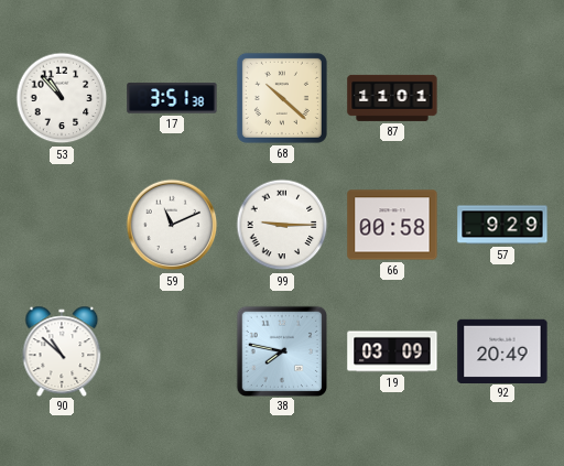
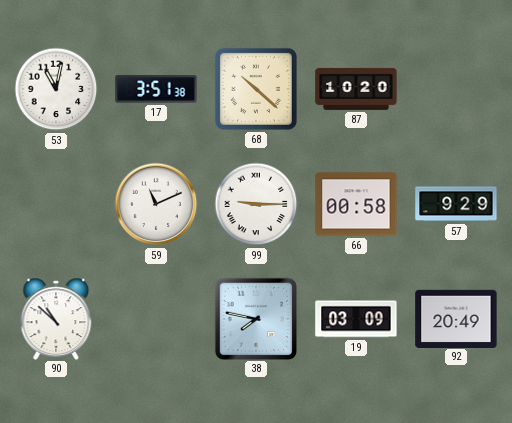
53: 10:53 -> 11:02
87: 11:01 -> 10:20
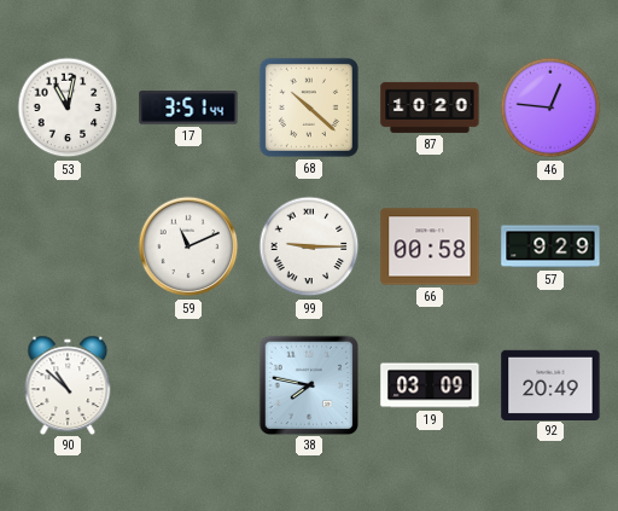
17: 3:51:38 -> 3:51:44
46: none -> 12:46
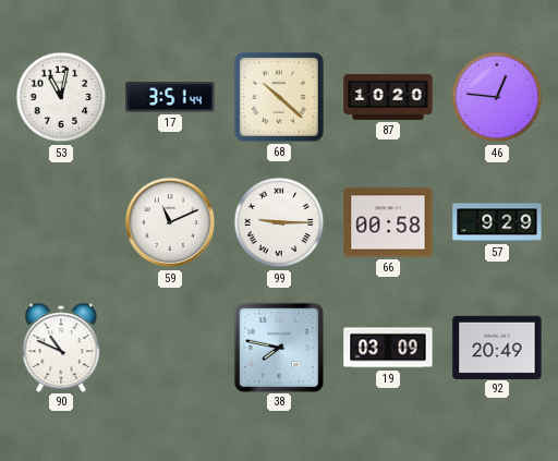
90: 10:52 -> 10:49
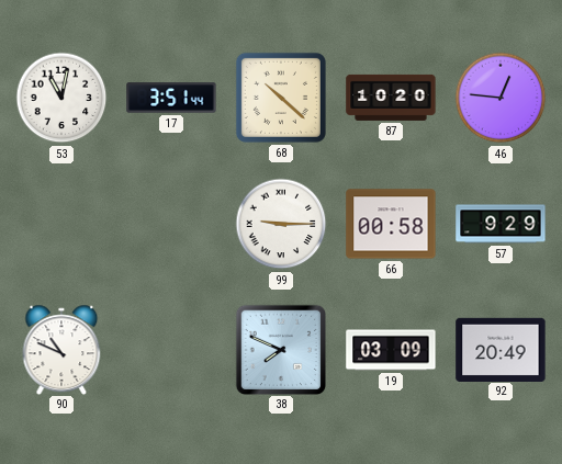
59: 11:11 -> none
38: 7:47 -> 7:49
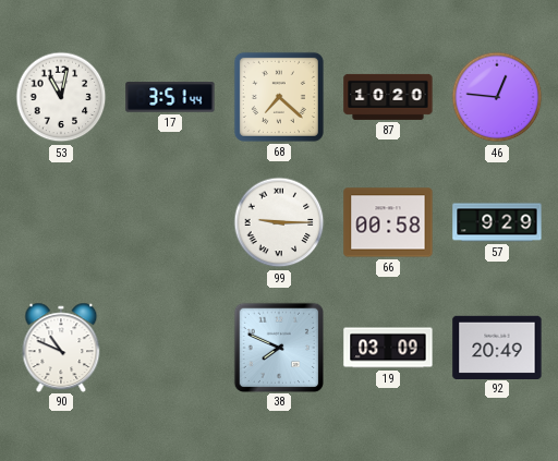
68: 10:22 -> 7:22
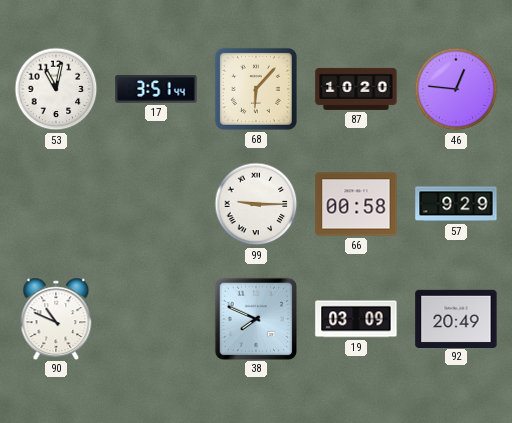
68: 7:22 -> 6:07
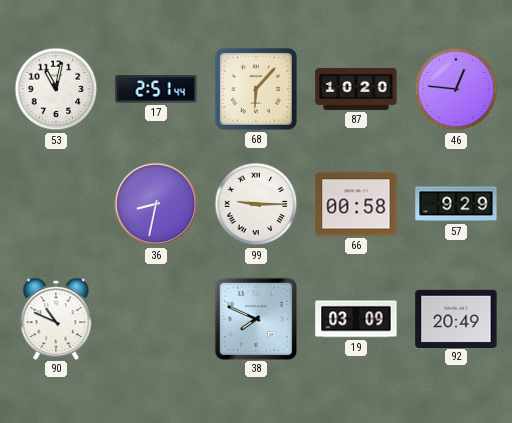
17: 3:51 -> 2:51
36: none -> 8:32
